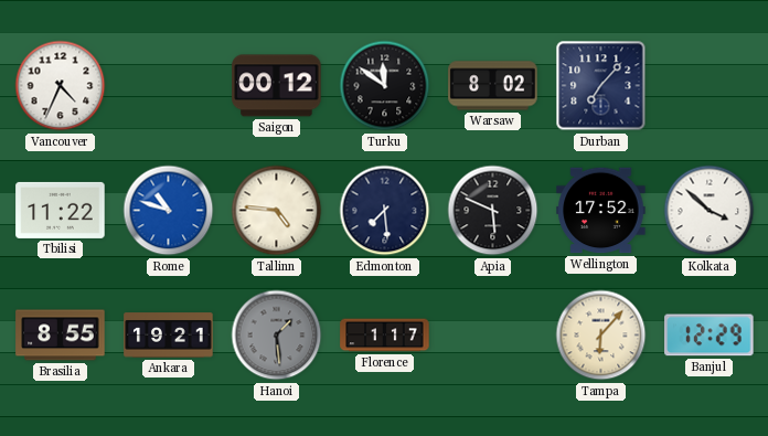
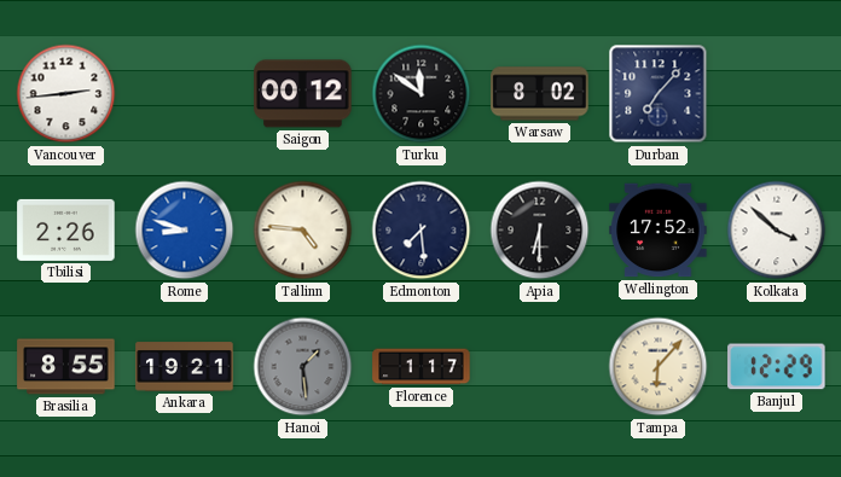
Vancouver: 4:34 -> 2:44
Tbilisi: 11:22 -> 2:26
Rome: 10:48 -> 8:48
Apia: 5:49 -> 6:30
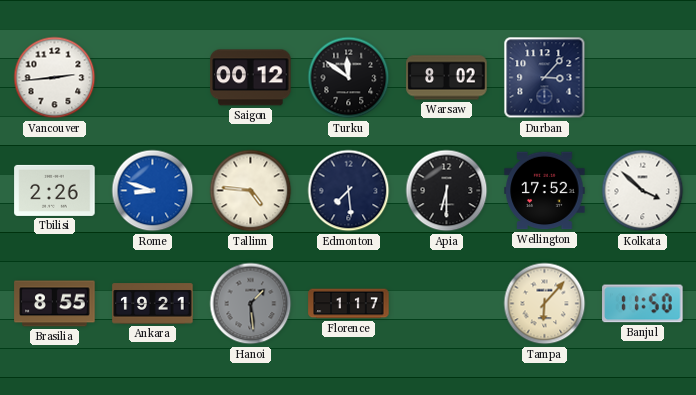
Durban: 7:07 -> 3:07
Banjul: 12:29 -> 11:50
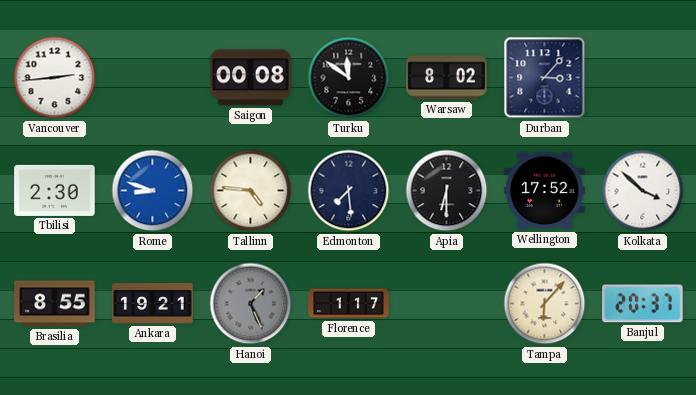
Saigon: 00:12 -> 00:08
Tbilisi: 2:26 -> 2:30
Hanoi: 1:29 -> 1:26
Banjul: 11:50 -> 20:37
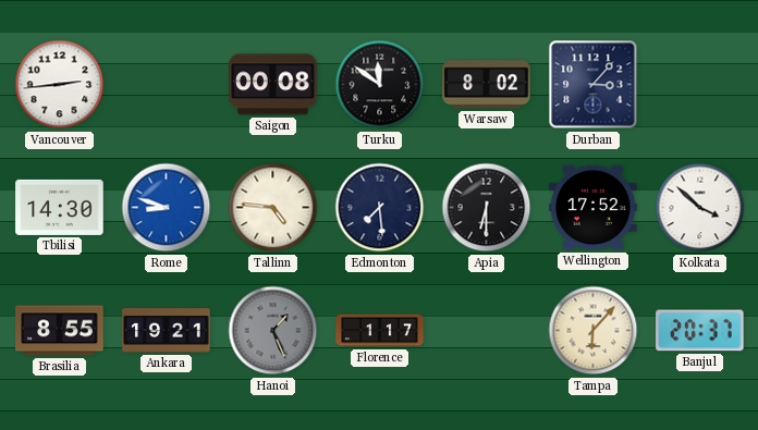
Tbilisi: 2:30 -> 14:30
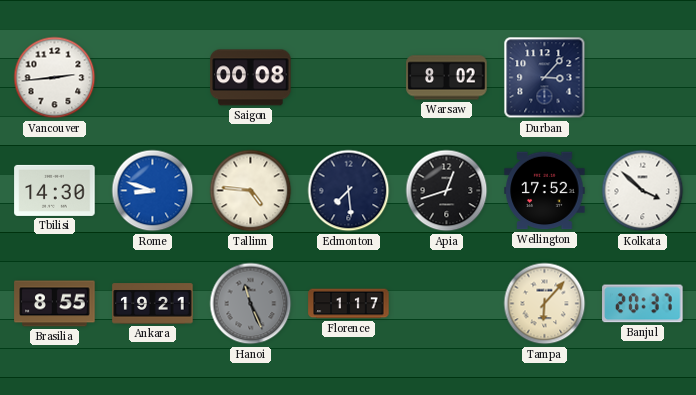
Turku: 11:51 -> none
Apia: 6:30 -> 12:42
Hanoi: 1:26 -> 11:26
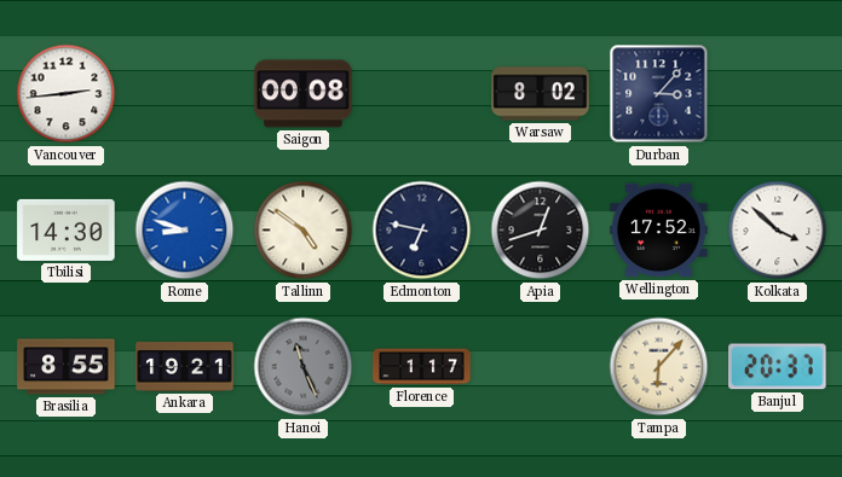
Tallinn: 4:46 -> 4:51
Edmonton: 7:29 -> 6:47
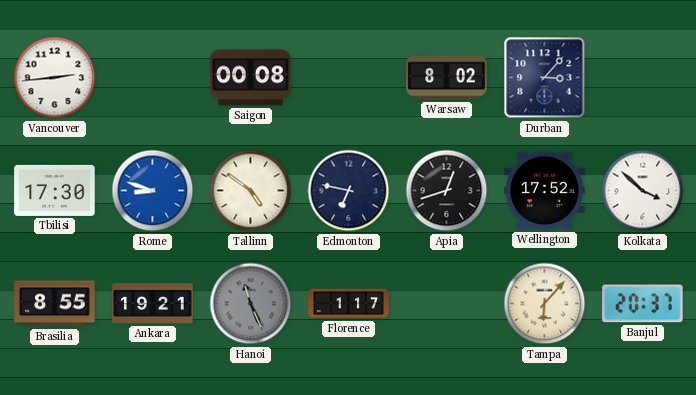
Tbilisi: 14:30 -> 17:30
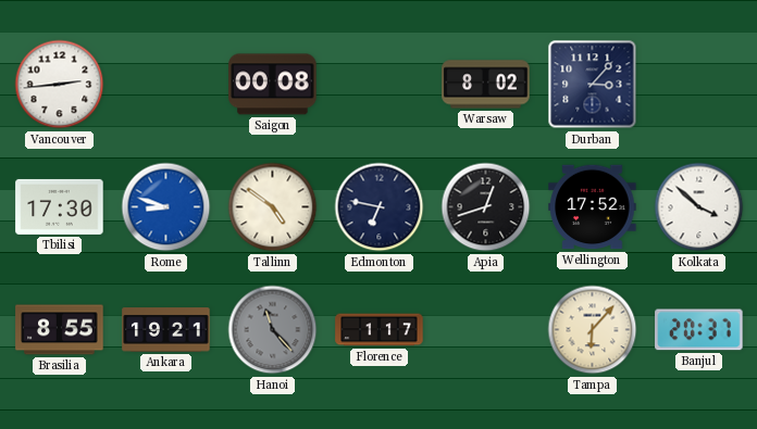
Hanoi: 11:26 -> 11:23
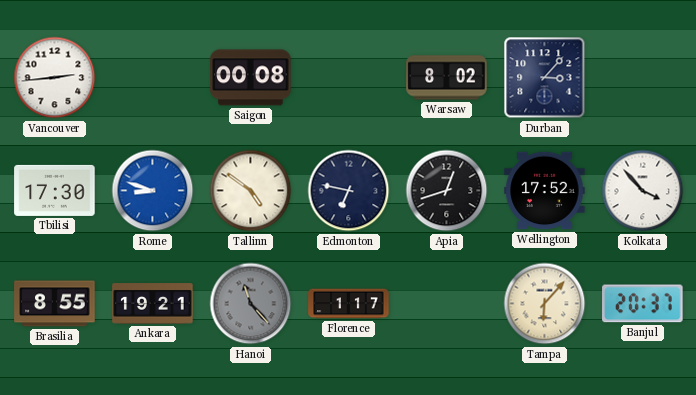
Kolkata: 3:52 -> 3:53
